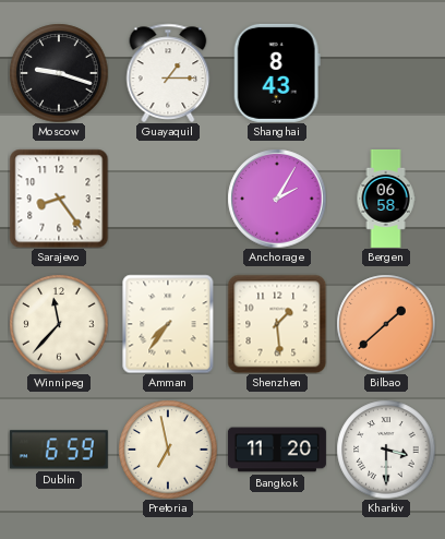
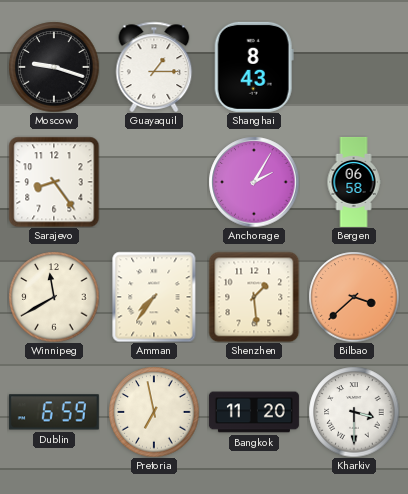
Winnipeg: 11:37 -> 11:40
Bilbao: 1:38 -> 3:38
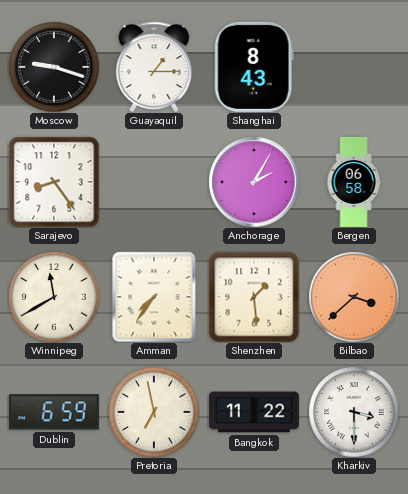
Bangkok: 11:20 -> 11:22
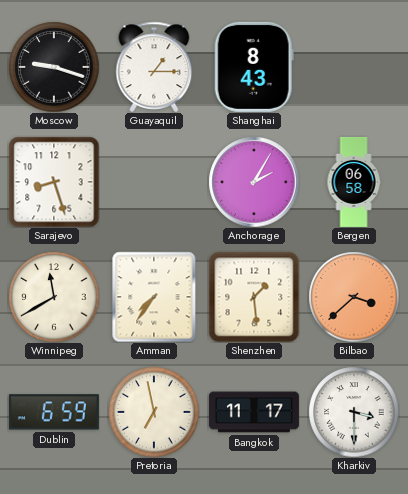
Sarajevo: 8:24 -> 8:27
Bangkok: 11:22 -> 11:17
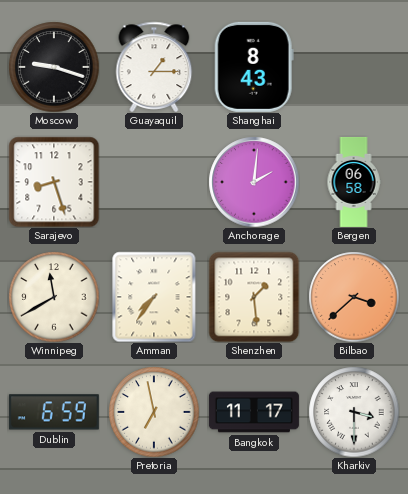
Anchorage: 2:05 -> 2:01
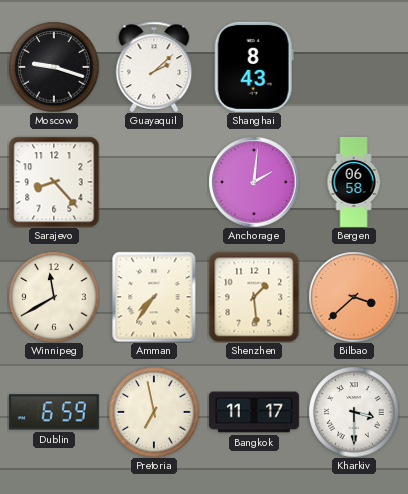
Guayaquil: 1:15 -> 2:08
Sarajevo: 8:27 -> 8:23
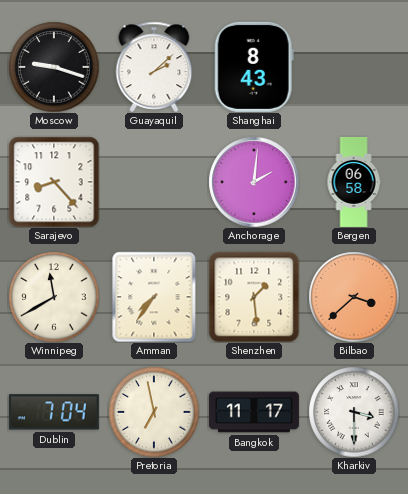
Dublin: 6:59 -> 7:04
